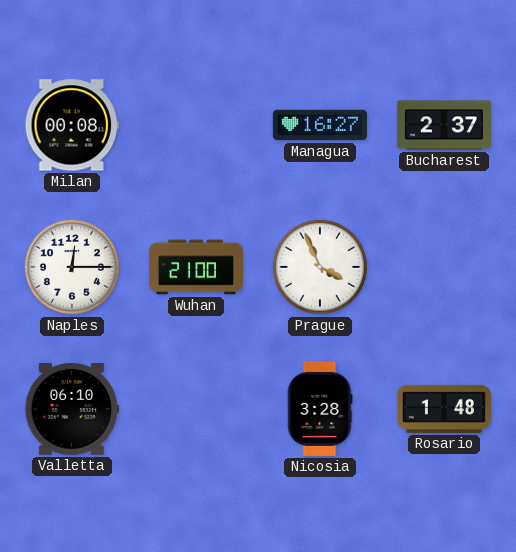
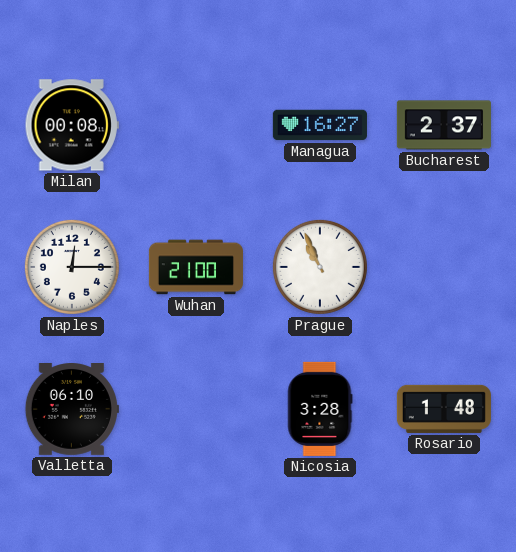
Prague: 3:56 -> 10:56
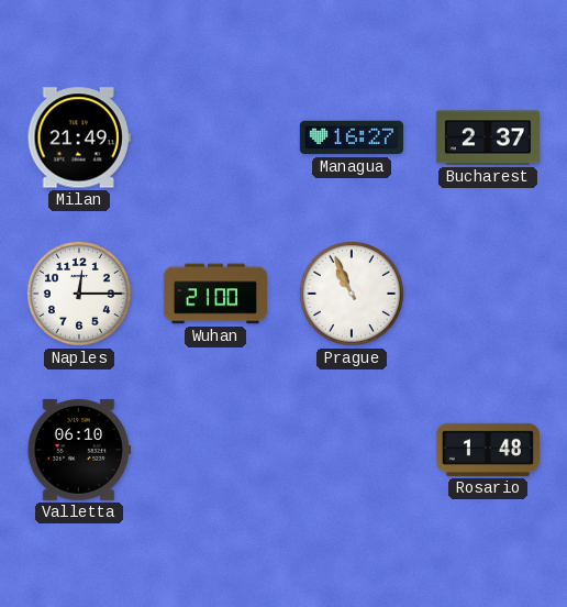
Milan: 00:08 -> 21:49
Nicosia: 3:28 -> none
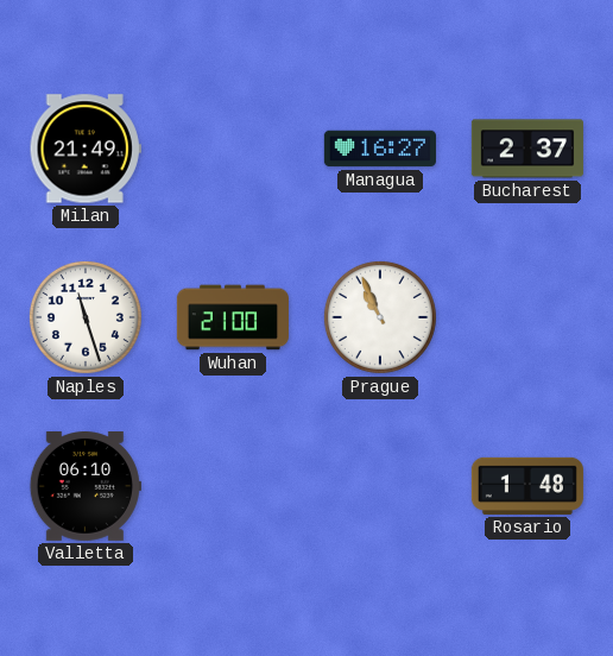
Naples: 12:15 -> 11:27
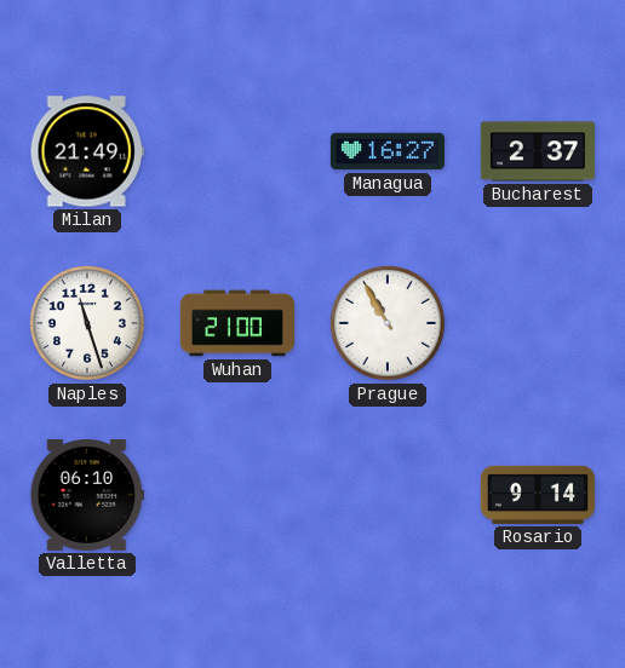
Prague: 10:56 -> 10:55
Rosario: 1:48 -> 9:14
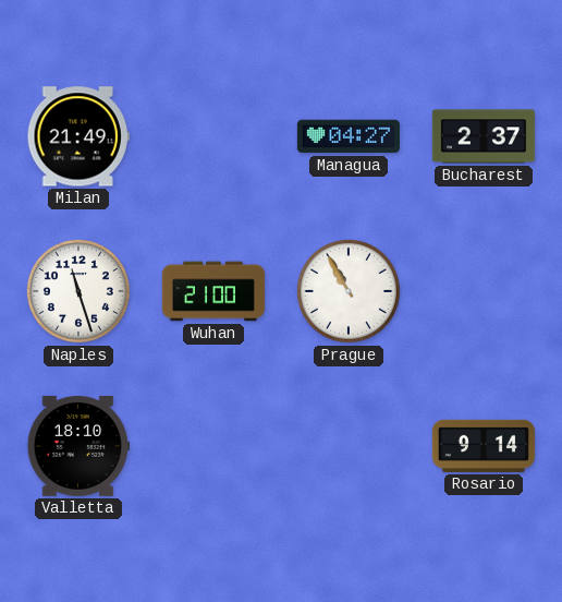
Managua: 16:27 -> 04:27
Valletta: 06:10 -> 18:10
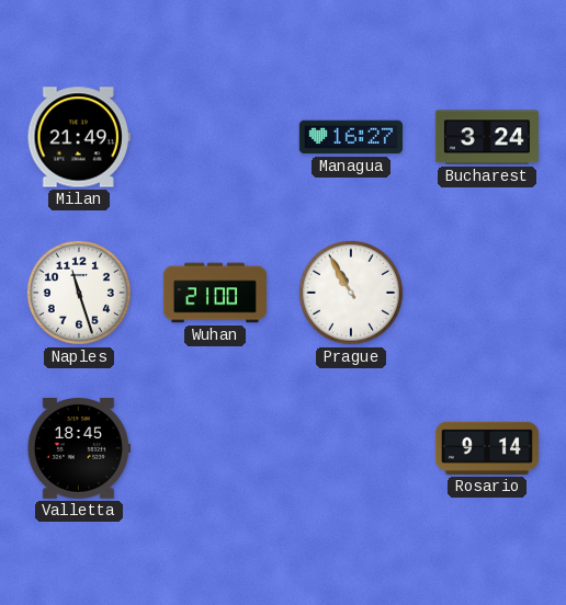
Managua: 04:27 -> 16:27
Bucharest: 2:37 -> 3:24
Valletta: 18:10 -> 18:45
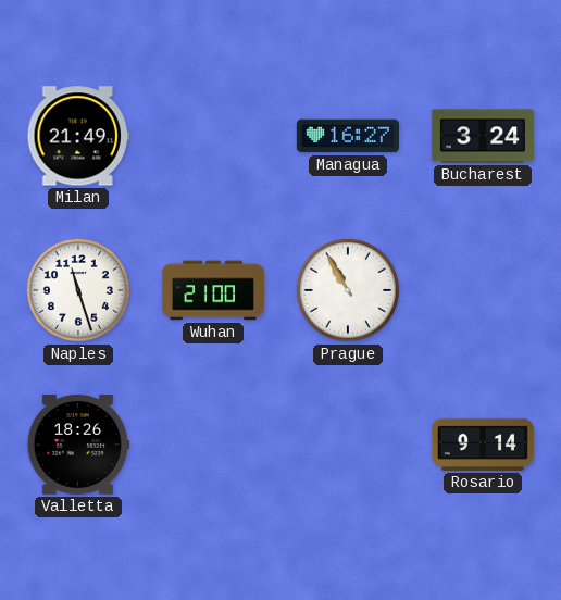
Valletta: 18:45 -> 18:26
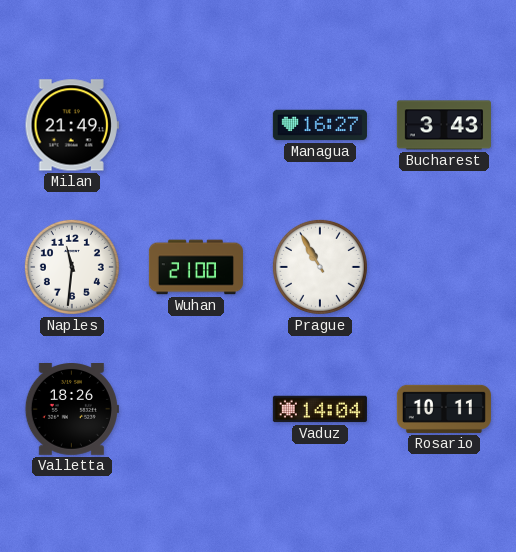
Bucharest: 3:24 -> 3:43
Naples: 11:27 -> 11:31
Vaduz: none -> 14:04
Rosario: 9:14 -> 10:11
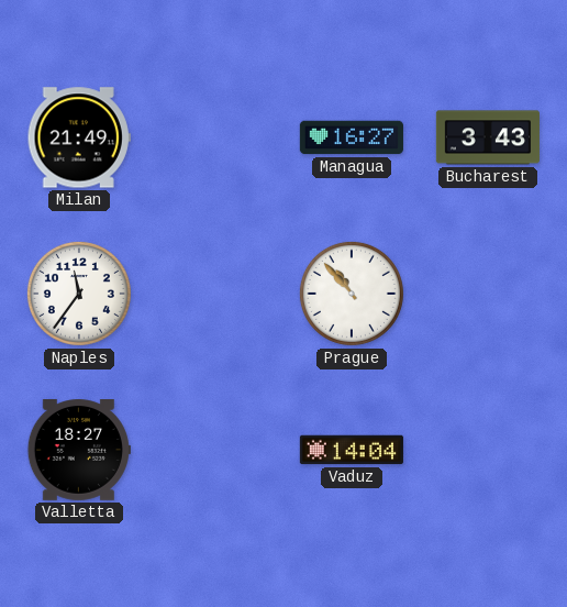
Naples: 11:31 -> 11:36
Wuhan: 21:00 -> none
Prague: 10:55 -> 10:53
Valletta: 18:26 -> 18:27
Rosario: 10:11 -> none
